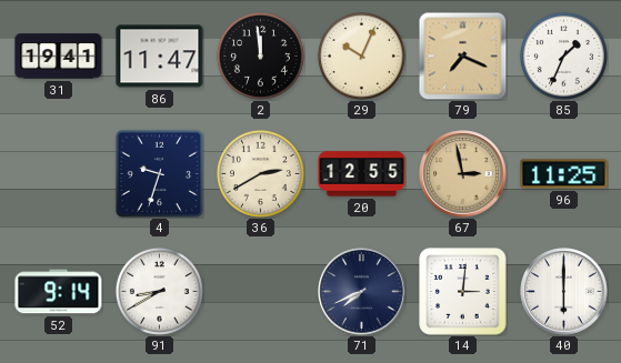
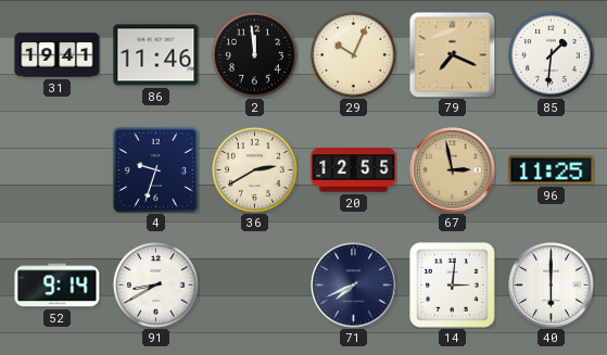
86: 11:47 -> 11:46
85: 1:34 -> 1:31
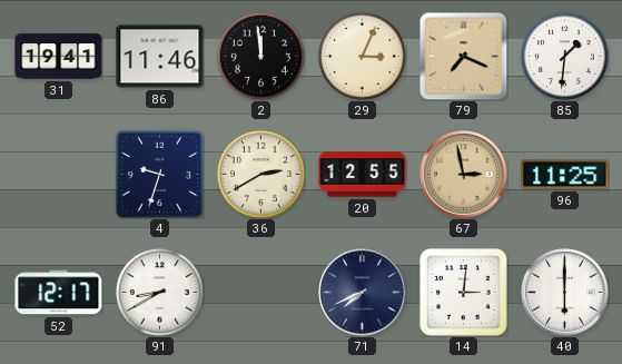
29: 10:04 -> 3:04
52: 9:14 -> 12:17
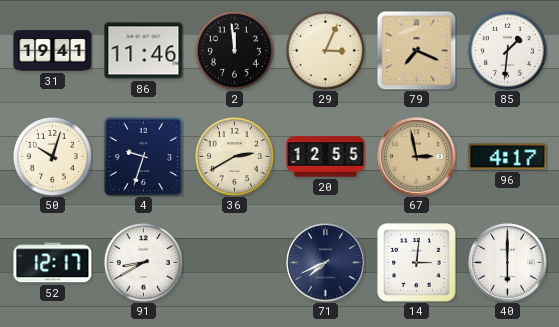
50: none -> 10:03
96: 11:25 -> 4:17
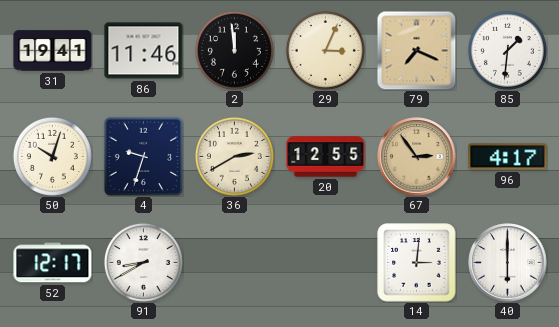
67: 2:58 -> 2:54
71: 7:41 -> none
